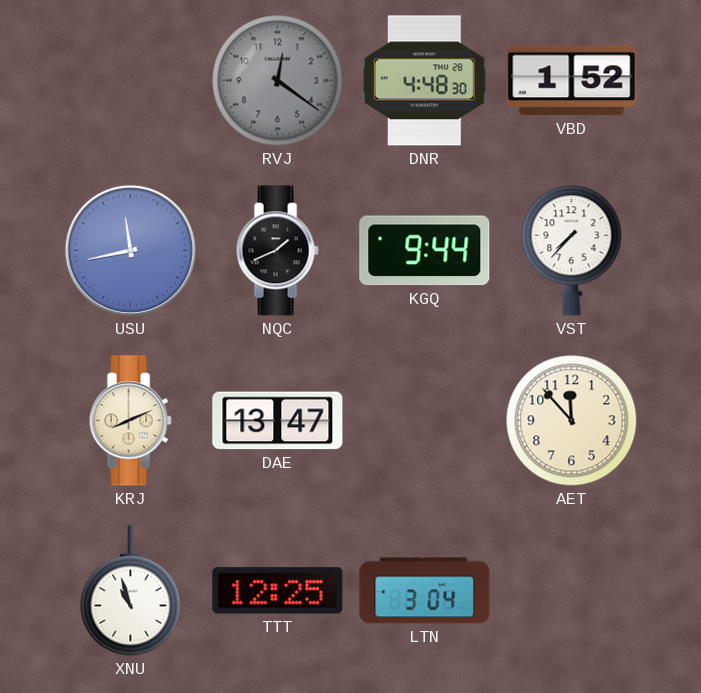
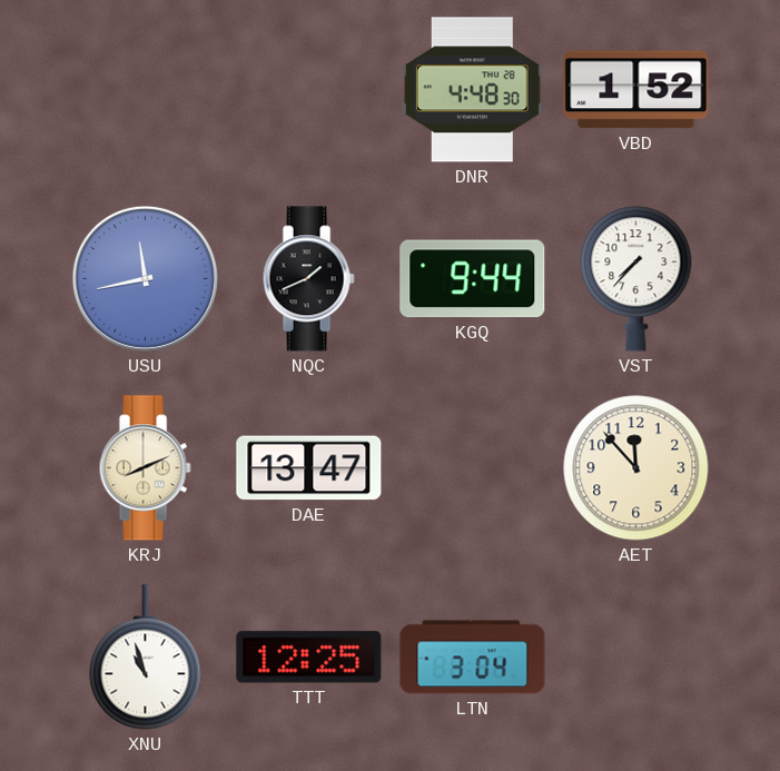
RVJ: 12:21 -> none
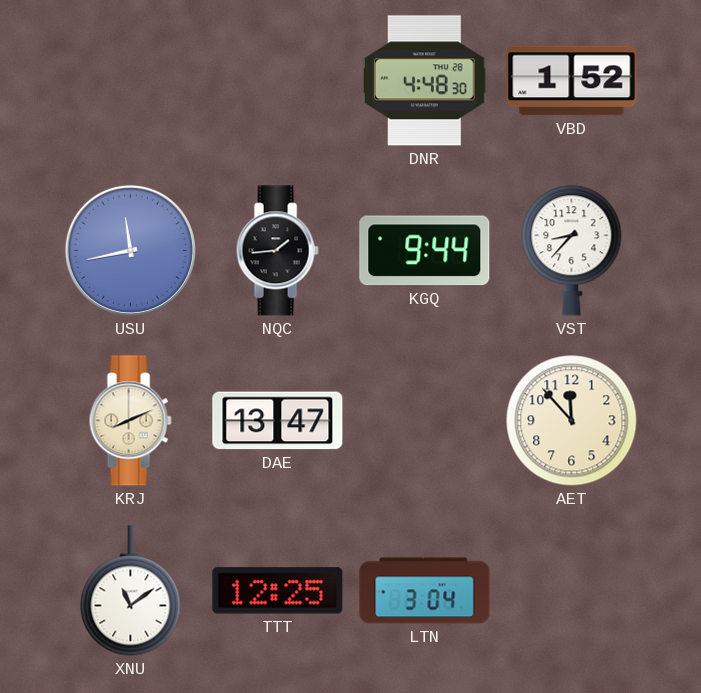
NQC: 1:41 -> 1:44
VST: 7:37 -> 8:37
XNU: 10:57 -> 11:09
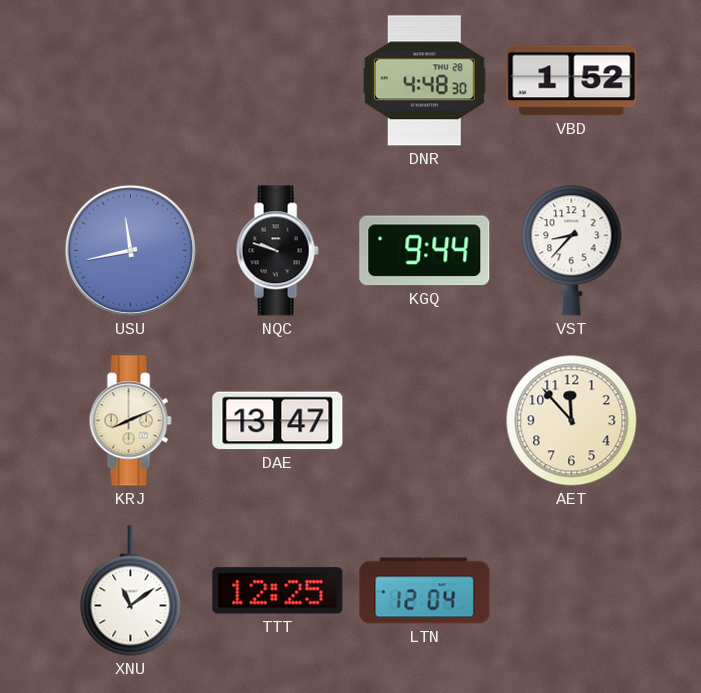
NQC: 1:44 -> 9:48
LTN: 3:04 -> 12:04
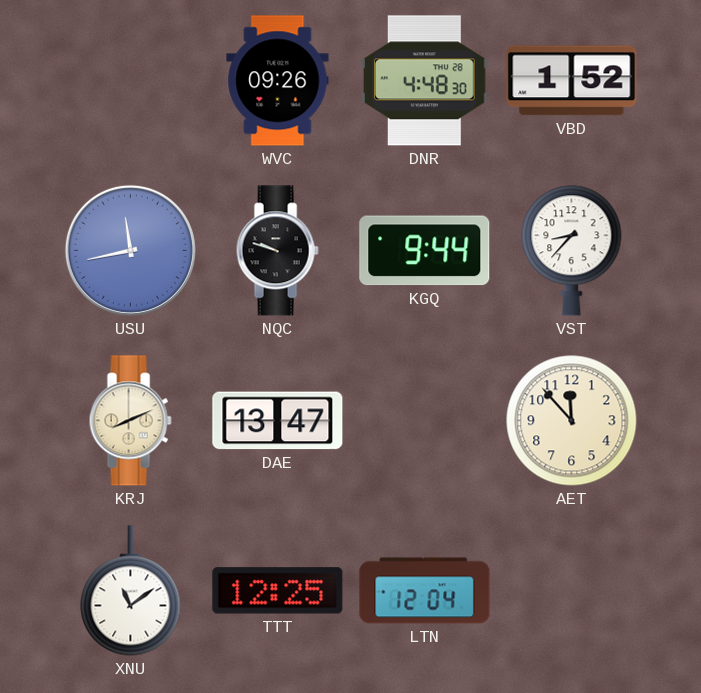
WVC: none -> 09:26
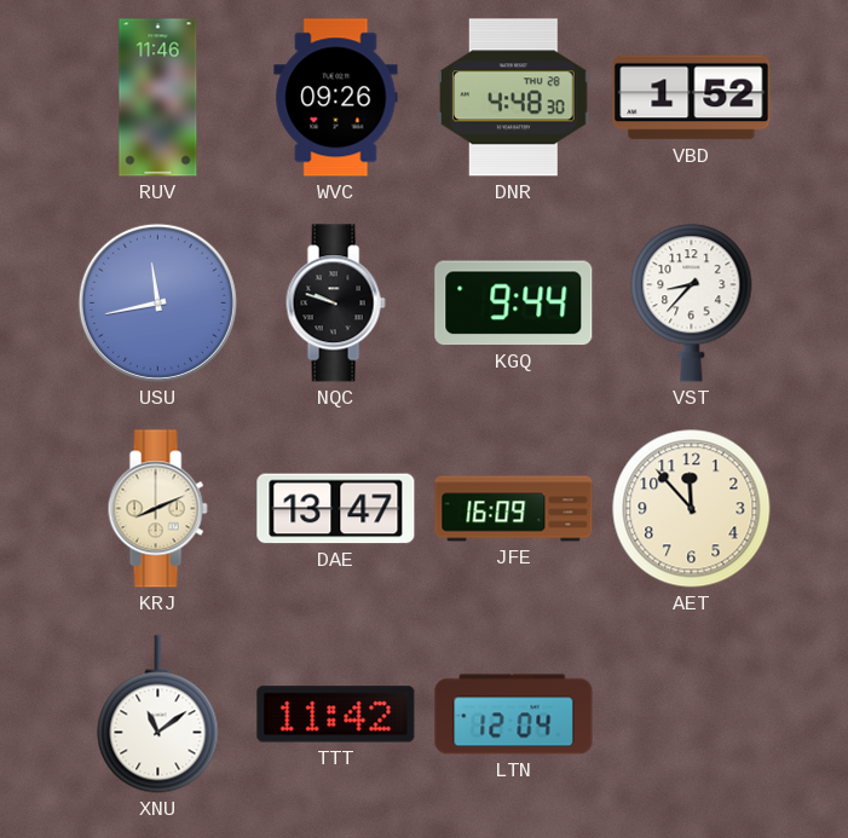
RUV: none -> 11:46
JFE: none -> 16:09
TTT: 12:25 -> 11:42
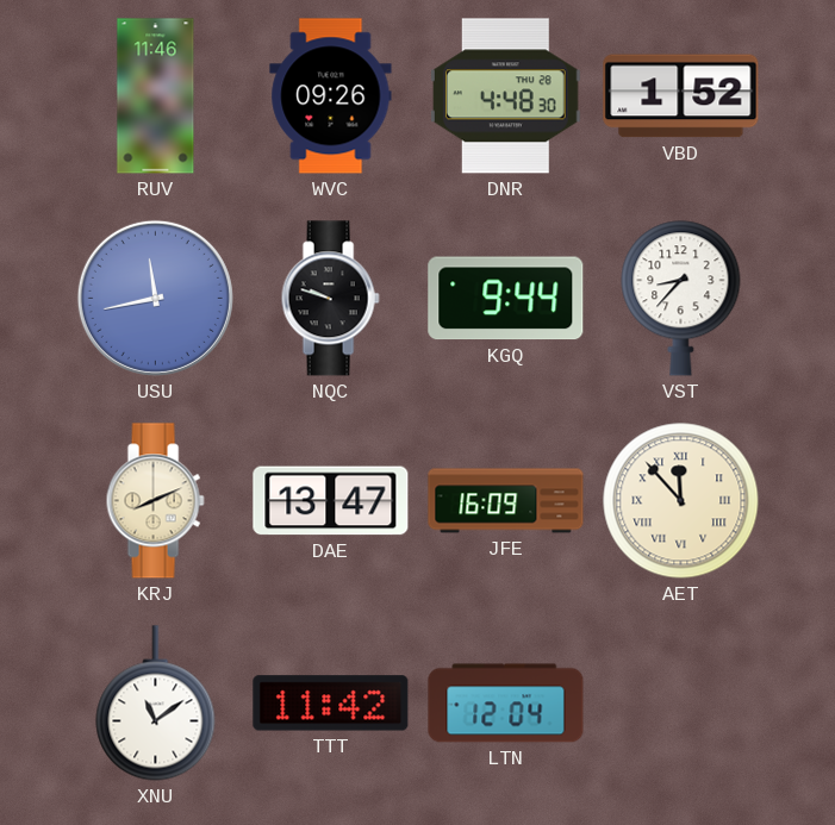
AET numerals: Arabic -> Roman
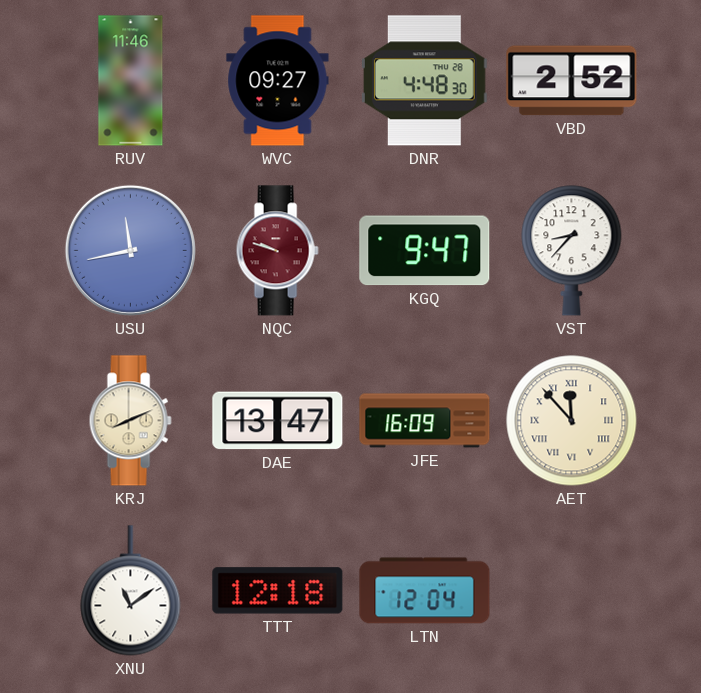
WVC: 09:26 -> 09:27
VBD: 1:52 -> 2:52
NQC dial: black -> burgundy
KGQ: 9:44 -> 9:47
TTT: 11:42 -> 12:18
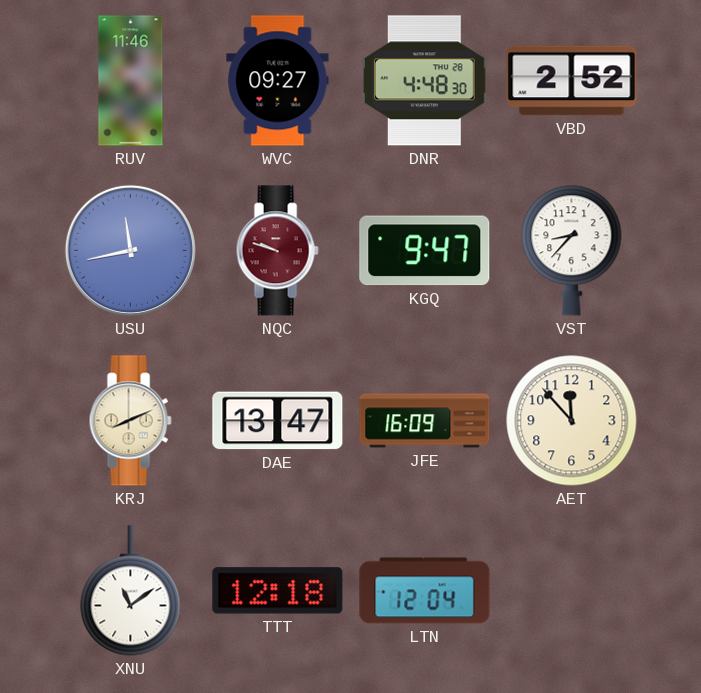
AET numerals: Roman -> Arabic
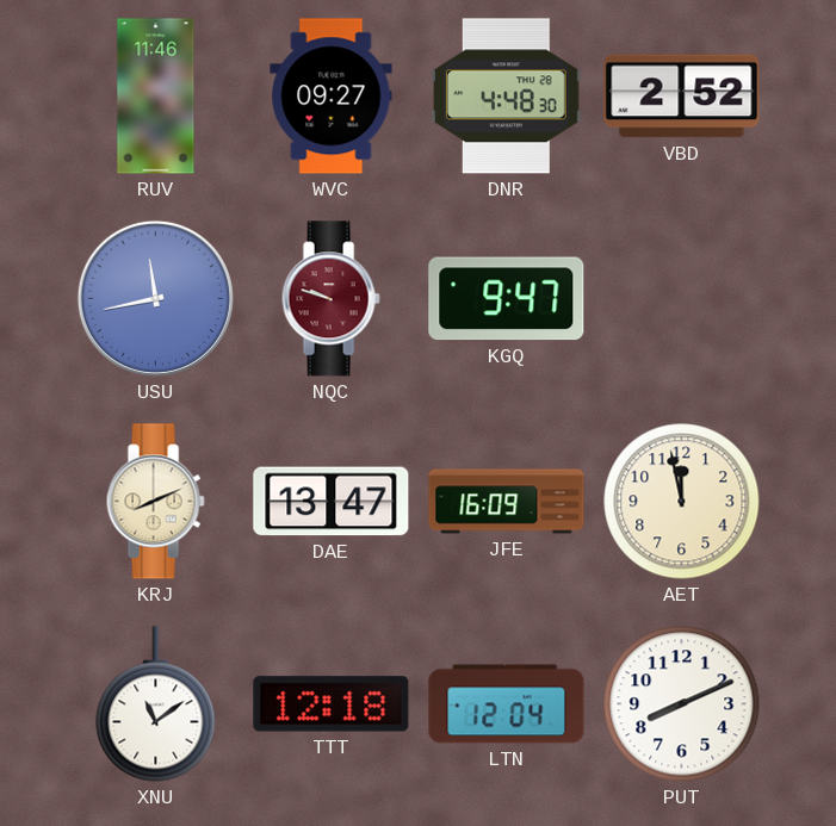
VST: 8:37 -> none
AET: 11:53 -> 11:58
PUT: none -> 8:11
